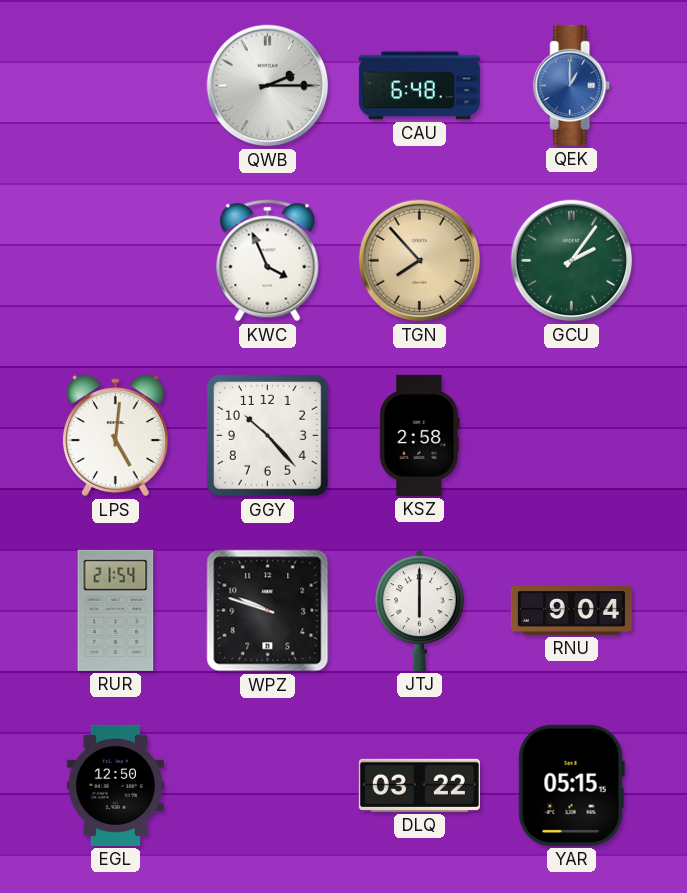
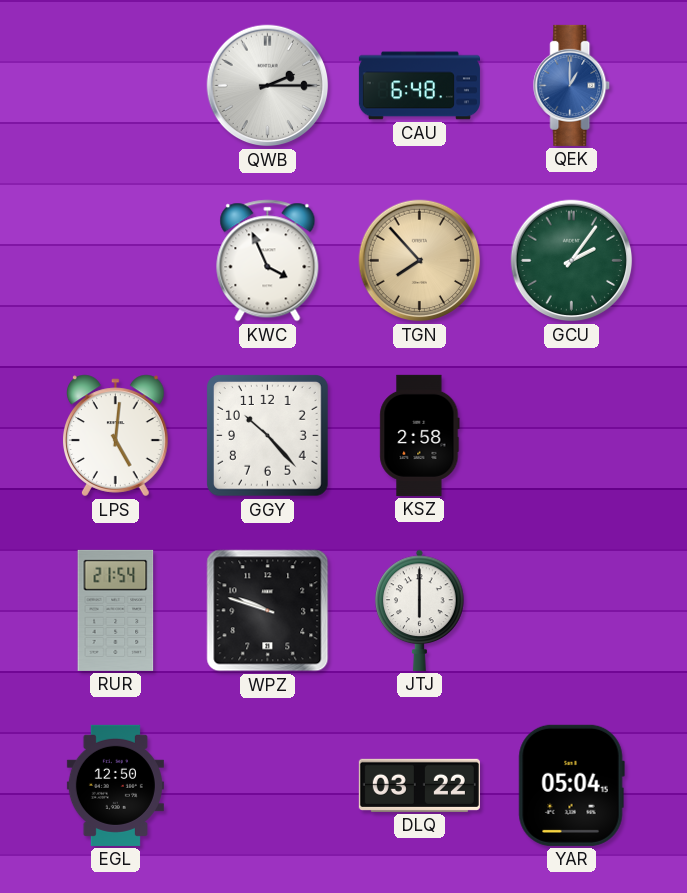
RNU: 9:04 -> none
YAR: 05:15 -> 05:04
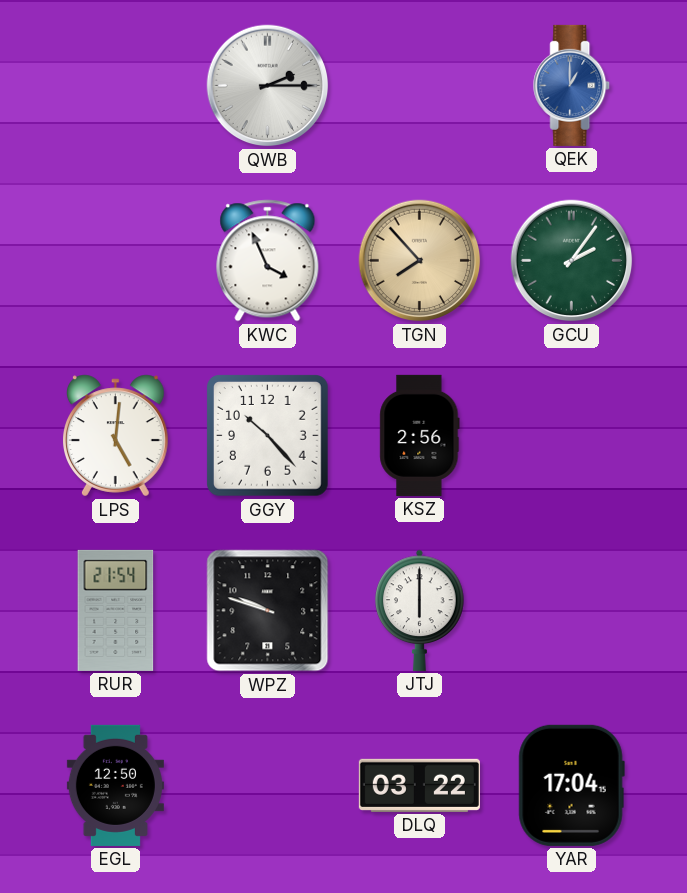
CAU: 6:48 -> none
KSZ: 2:58 -> 2:56
YAR: 05:04 -> 17:04
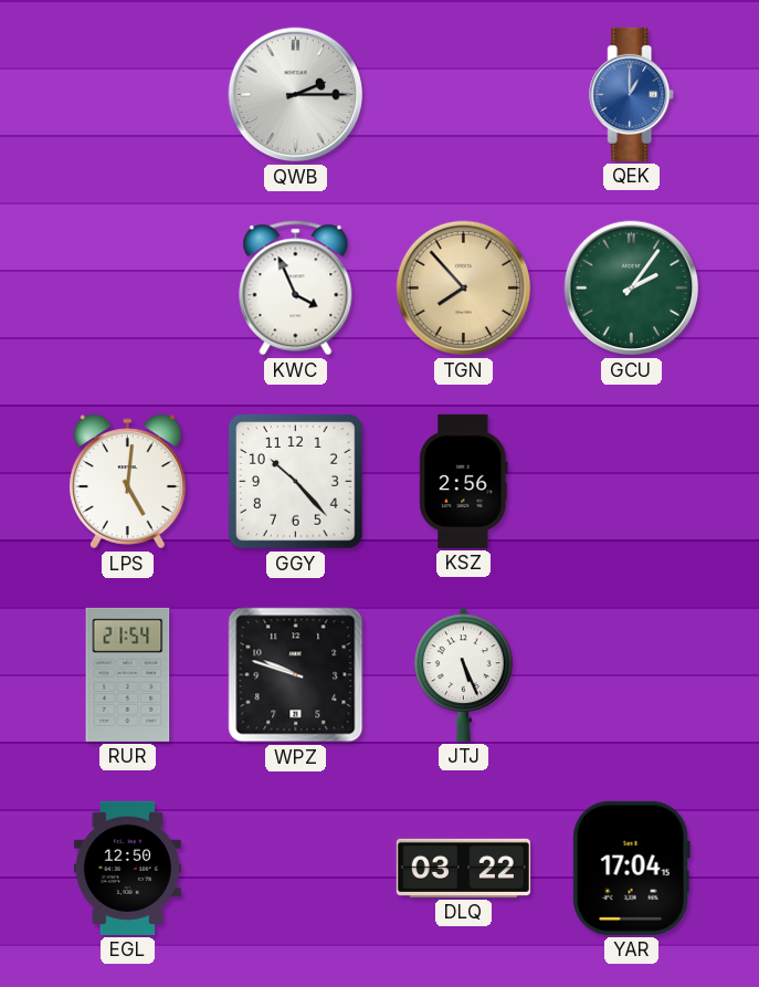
JTJ: 6:00 -> 5:26
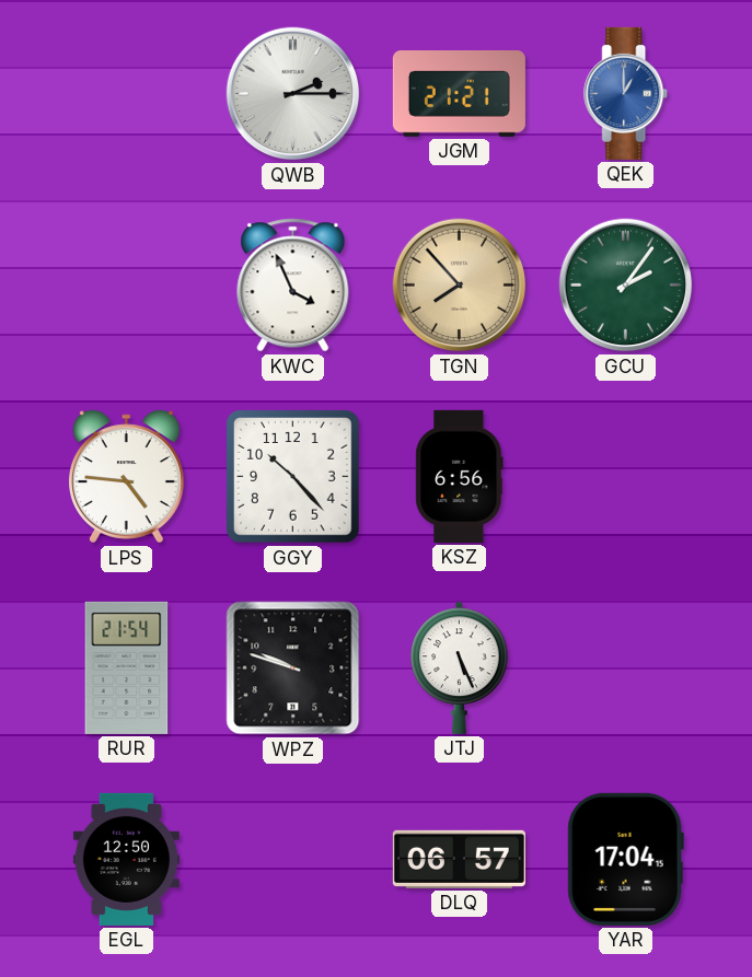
JGM: none -> 21:21
LPS: 5:01 -> 4:46
KSZ: 2:56 -> 6:56
DLQ: 03:22 -> 06:57
